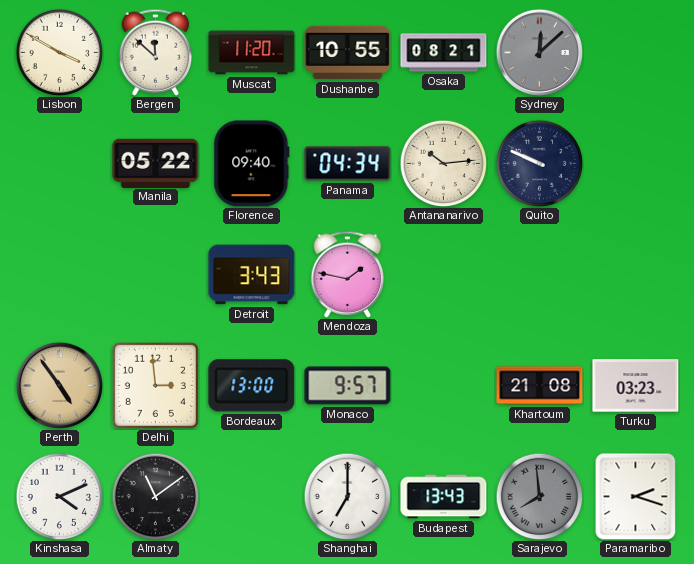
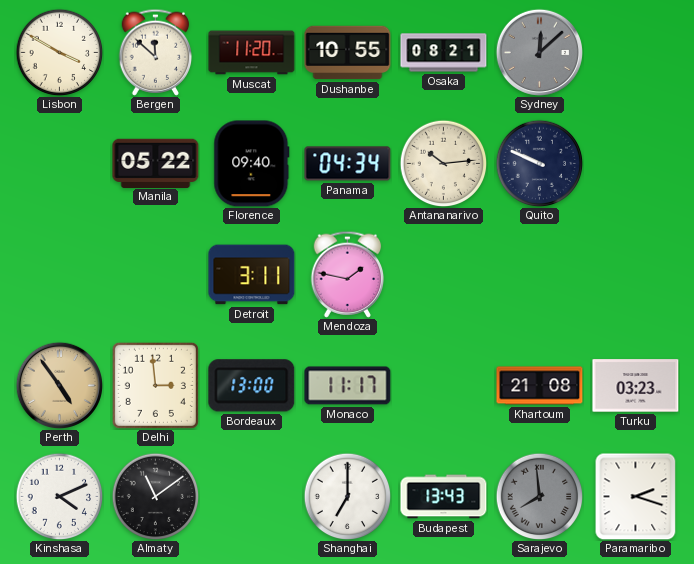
Detroit: 3:43 -> 3:11
Monaco: 9:57 -> 11:17
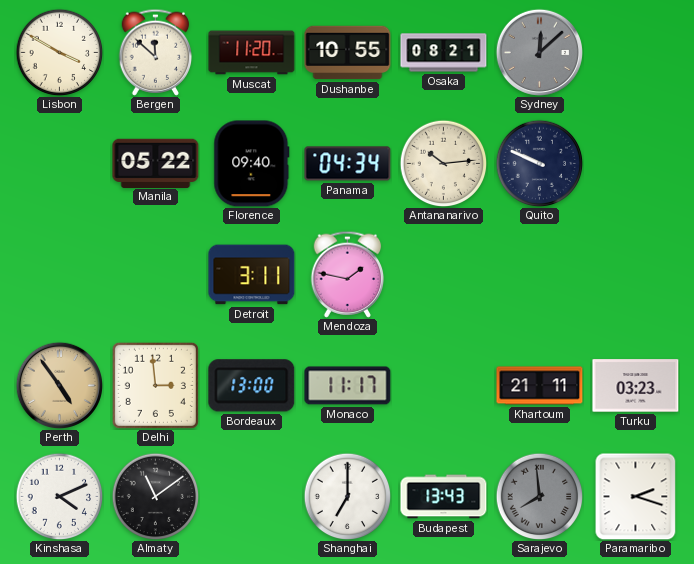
Khartoum: 21:08 -> 21:11
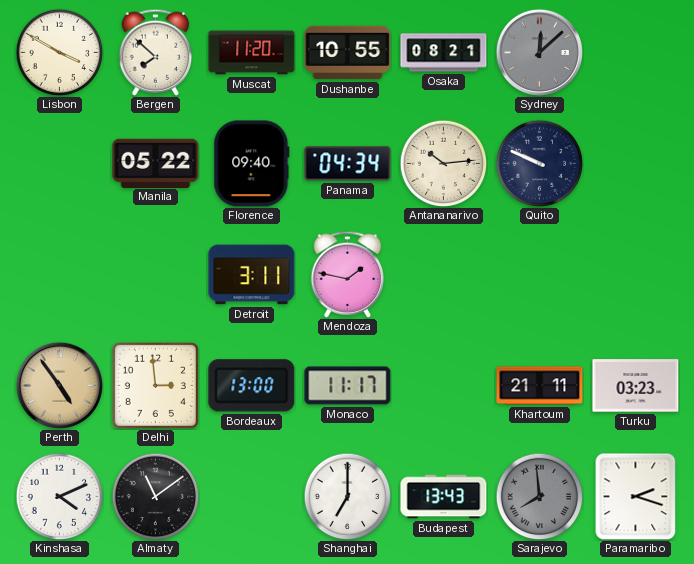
Bergen: 11:52 -> 7:52
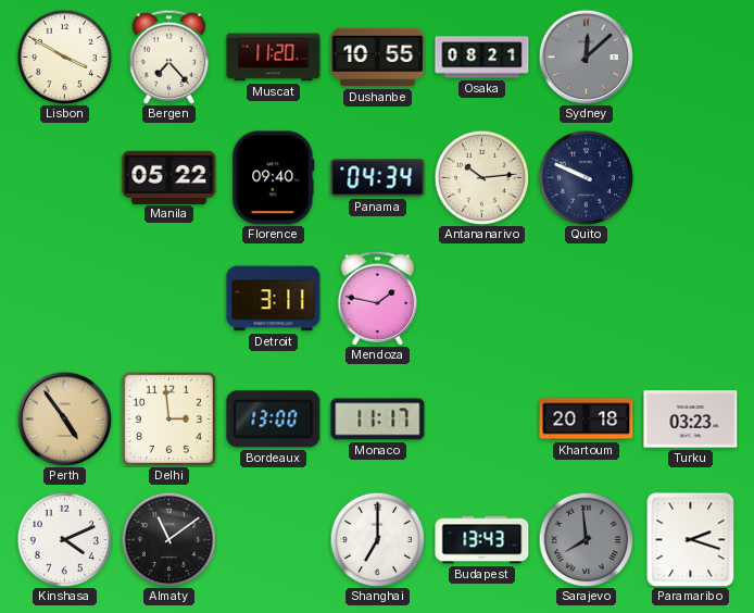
Bergen: 7:52 -> 7:23
Khartoum: 21:11 -> 20:18
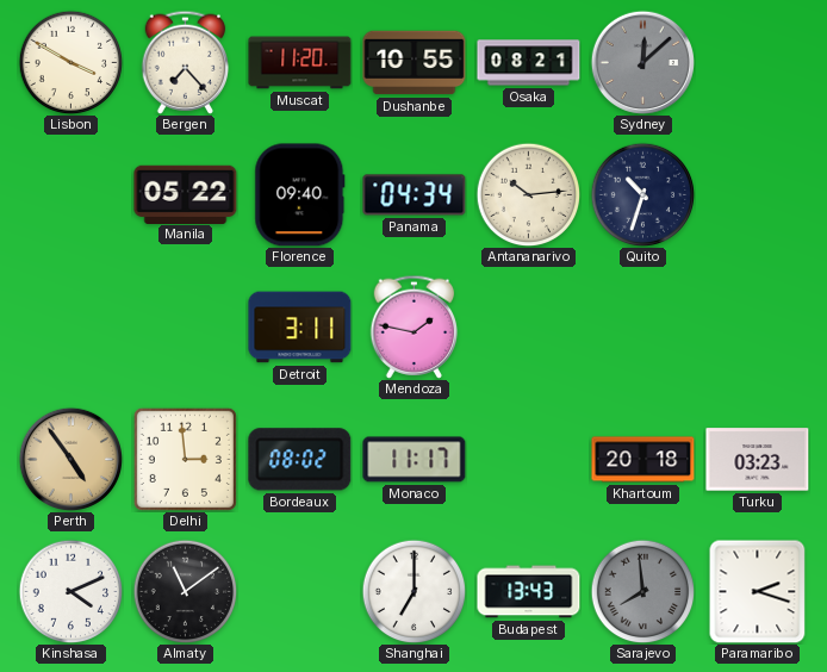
Quito: 9:49 -> 10:33
Bordeaux: 13:00 -> 08:02
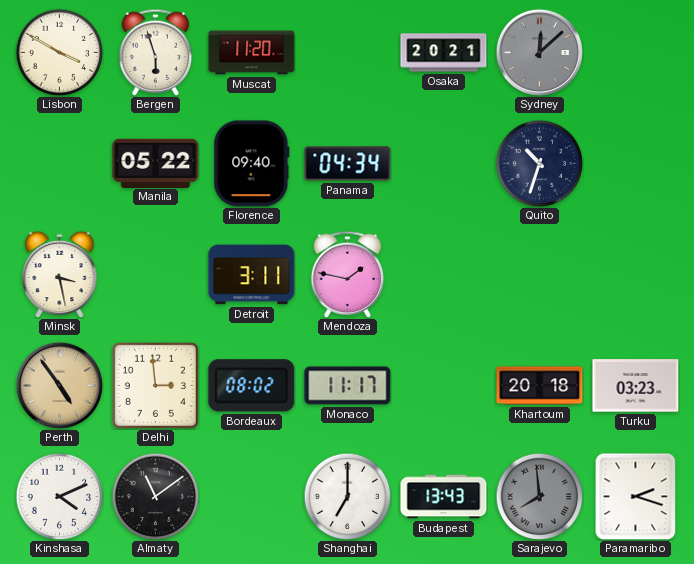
Bergen: 7:23 -> 5:57
Dushanbe: 10:55 -> none
Osaka: 08:21 -> 20:21
Antananarivo: 10:14 -> none
Minsk: none -> 3:28
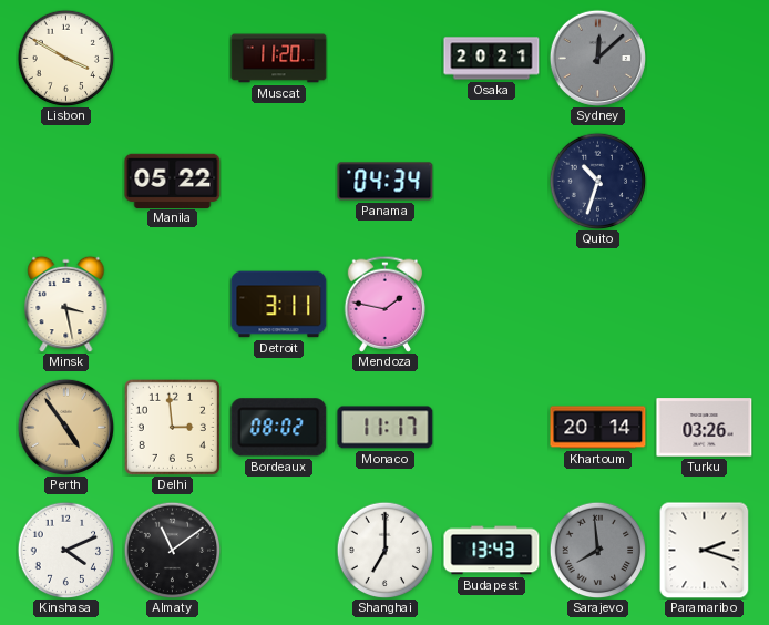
Bergen: 5:57 -> none
Florence: 09:40 -> none
Khartoum: 20:18 -> 20:14
Turku: 03:23 -> 03:26
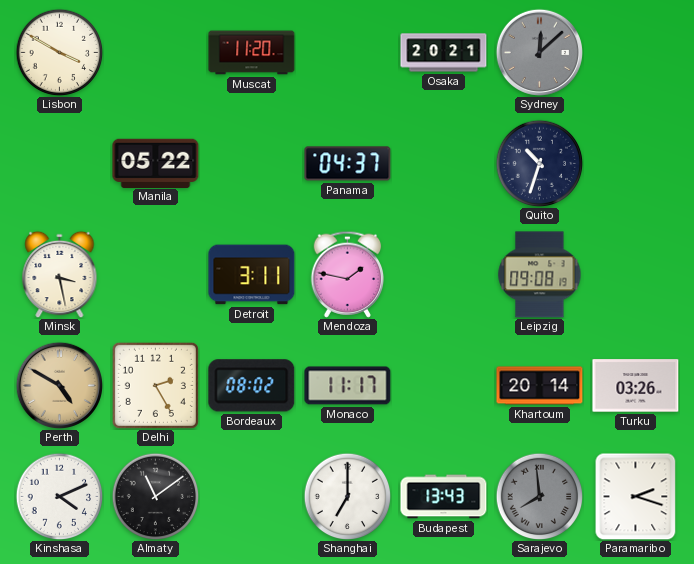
Panama: 04:34 -> 04:37
Leipzig: none -> 09:08
Perth: 4:54 -> 4:50
Delhi: 2:59 -> 2:25
